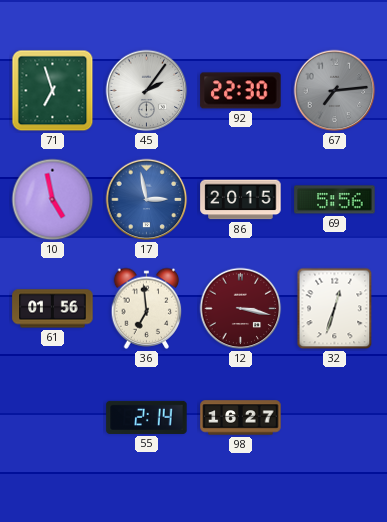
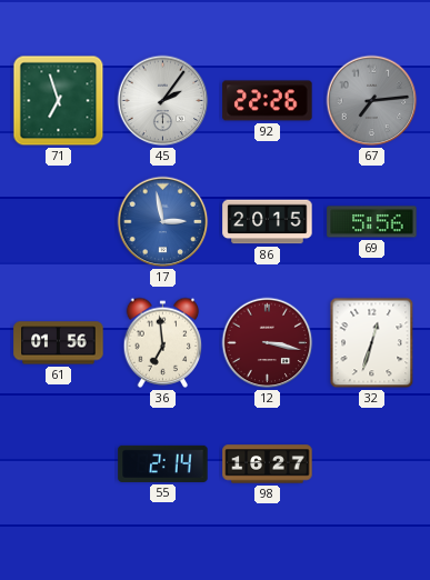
92: 22:30 -> 22:26
10: 4:58 -> none
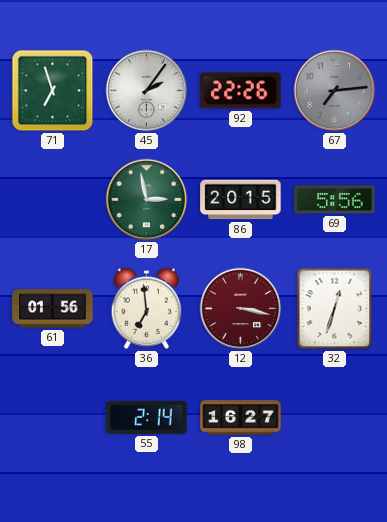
17 dial: blue -> green
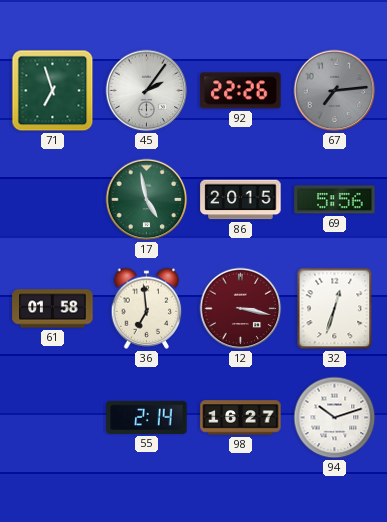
17: 2:58 -> 4:58
61: 01:56 -> 01:58
94: none -> 10:12
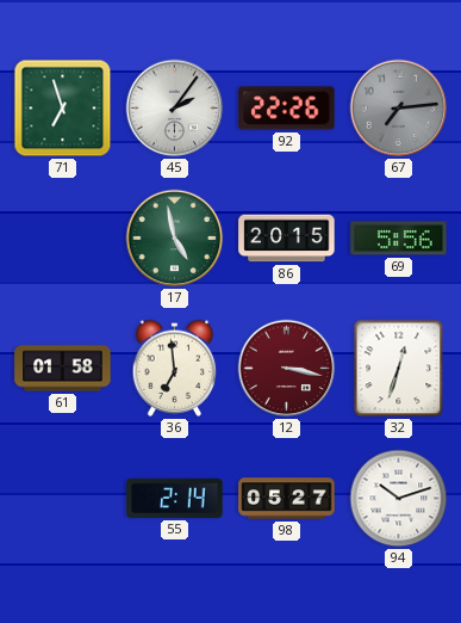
98: 16:27 -> 05:27
